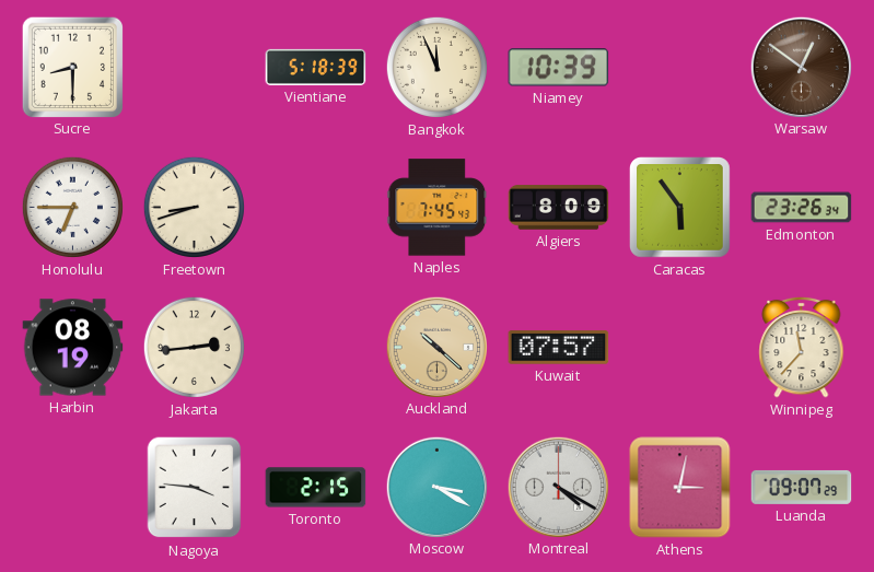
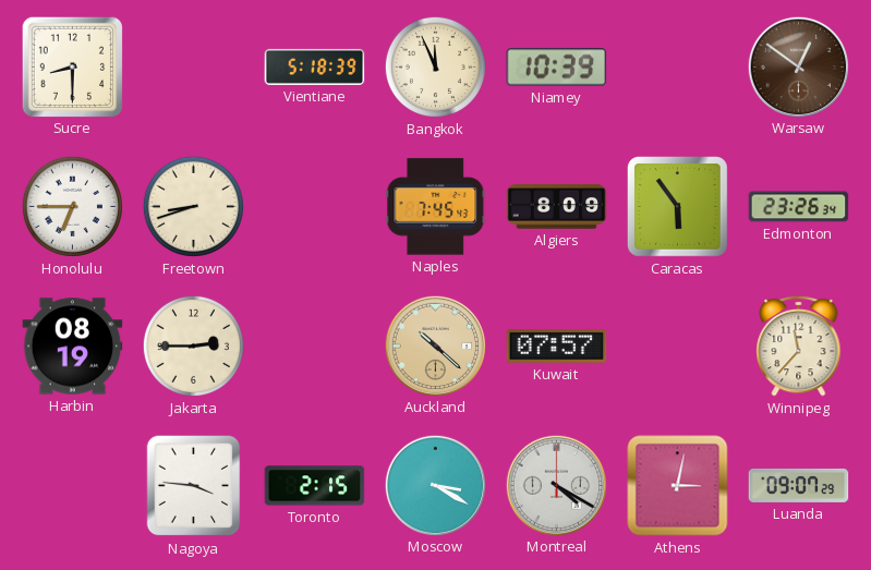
Jakarta: 2:44 -> 2:45
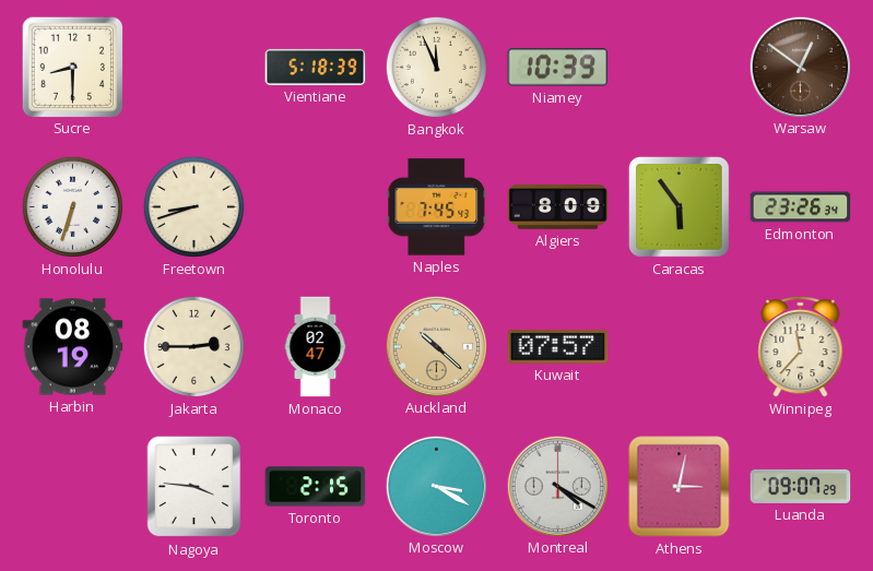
Honolulu: 6:45 -> 6:33
Monaco: none -> 02:47
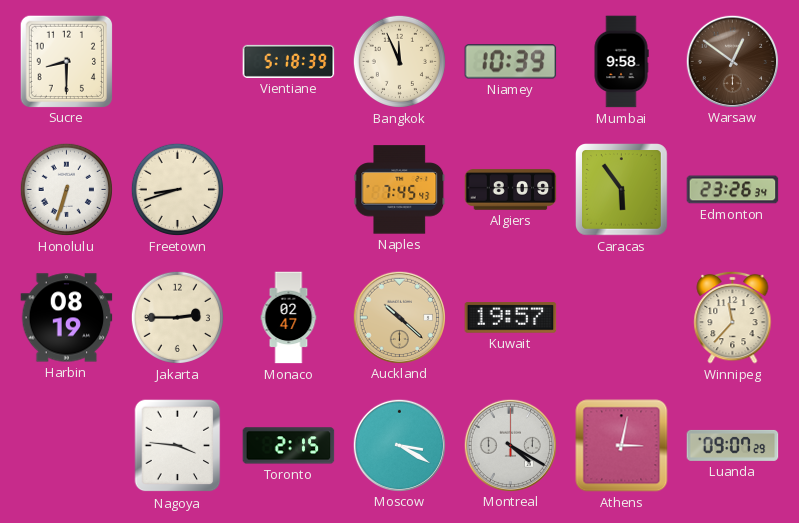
Mumbai: none -> 9:58
Kuwait: 07:57 -> 19:57
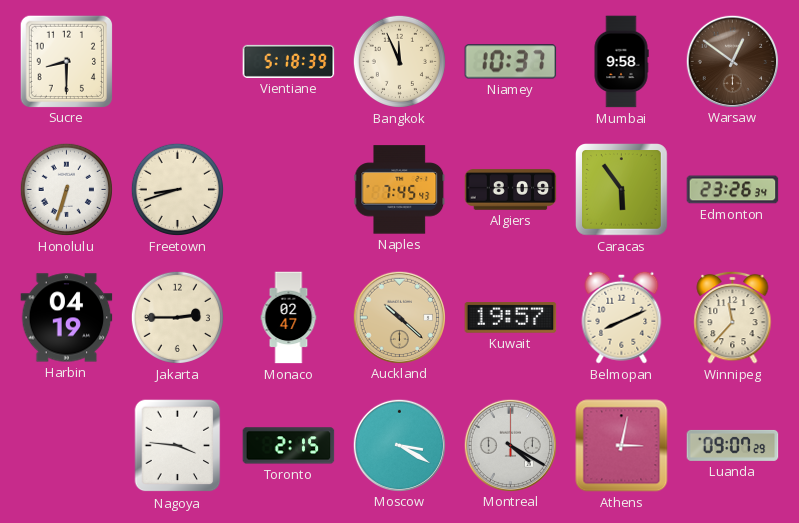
Niamey: 10:39 -> 10:37
Harbin: 08:19 -> 04:19
Belmopan: none -> 8:11
